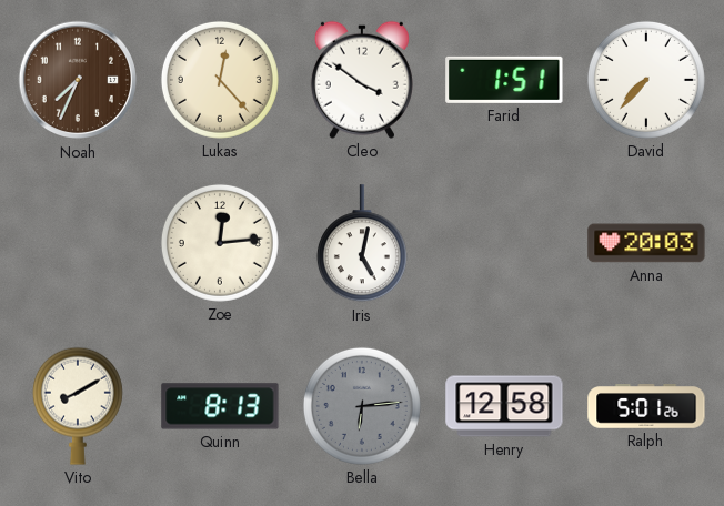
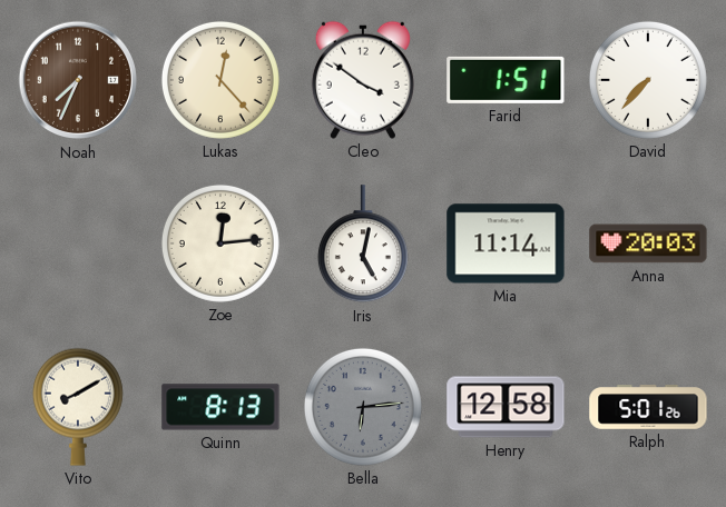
Mia: none -> 11:14
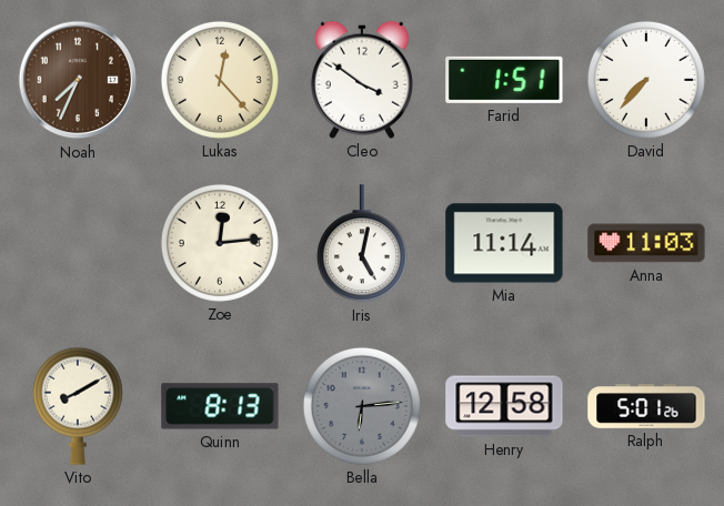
Anna: 20:03 -> 11:03
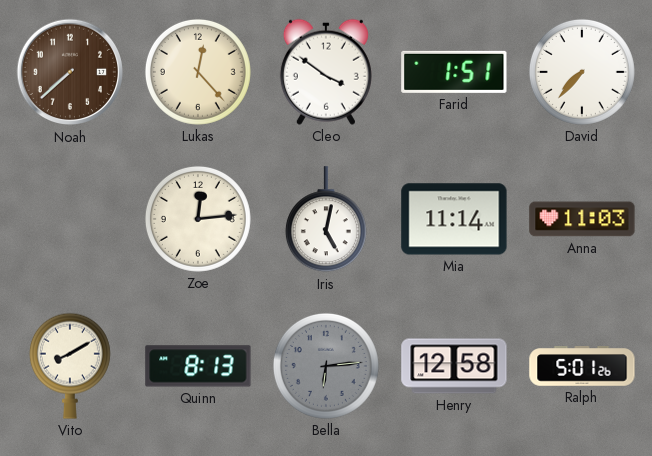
Noah: 7:34 -> 7:38
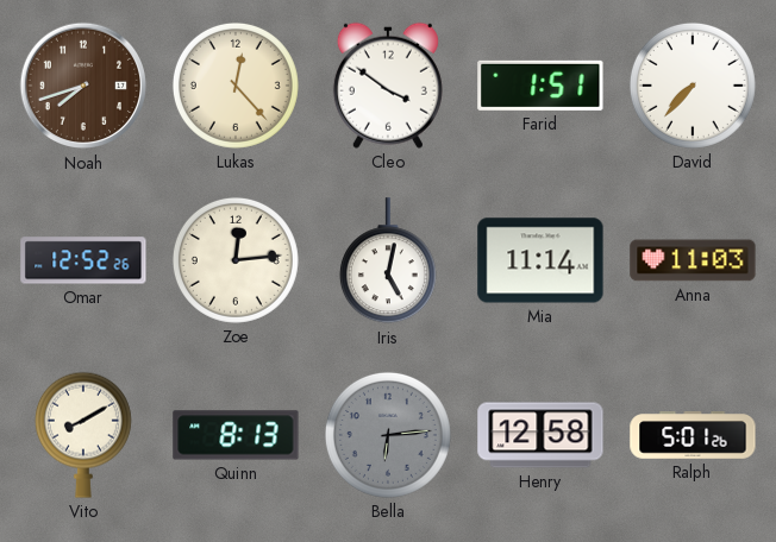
Noah: 7:38 -> 7:42
Omar: none -> 12:52
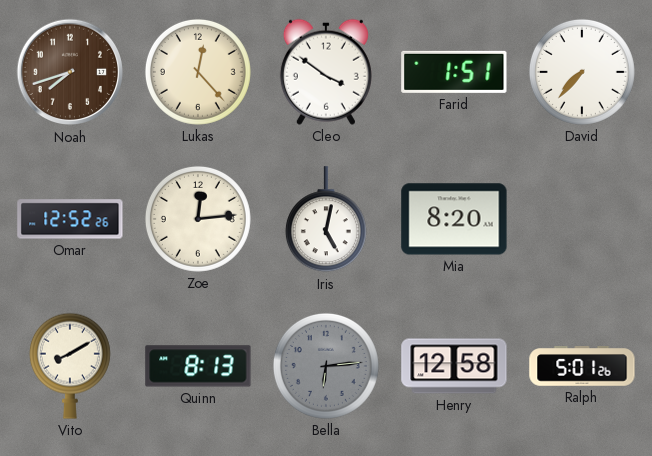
Mia: 11:14 -> 8:20
Anna: 11:03 -> none
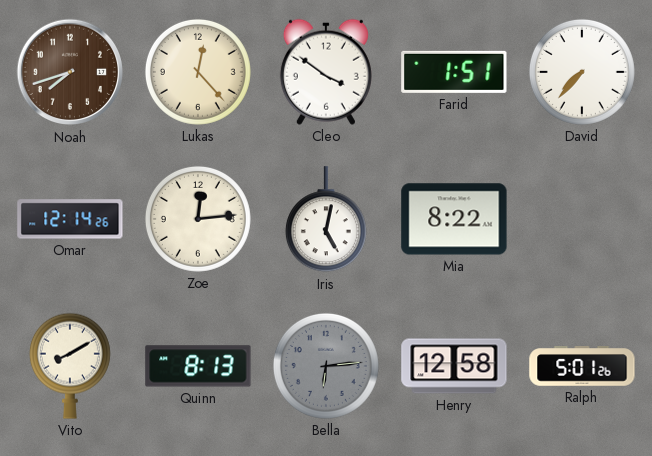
Omar: 12:52 -> 12:14
Mia: 8:20 -> 8:22
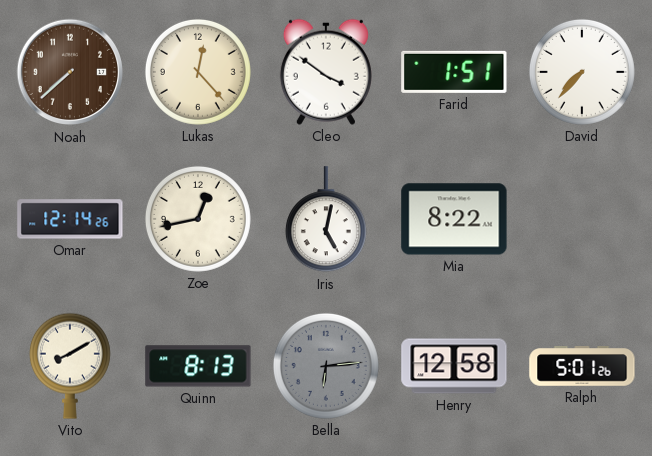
Noah: 7:42 -> 7:38
Zoe: 12:14 -> 12:43
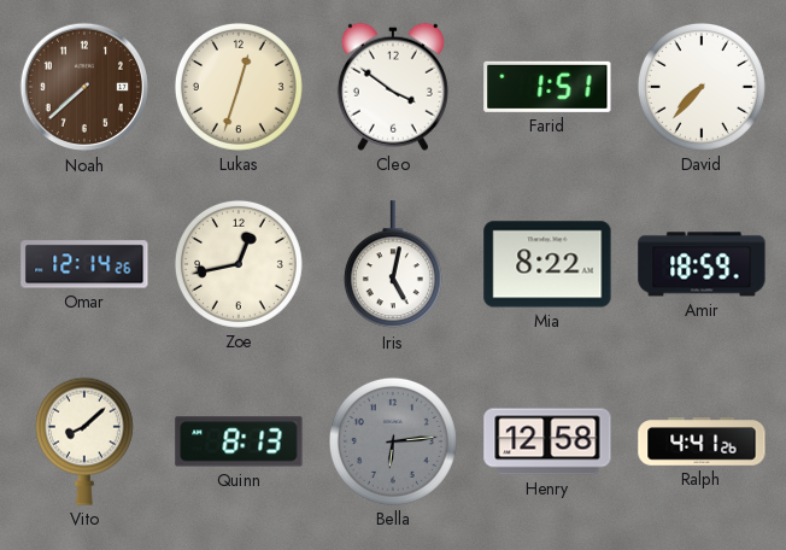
Lukas: 12:23 -> 12:33
Amir: none -> 18:59
Vito: 8:10 -> 8:08
Ralph: 5:01 -> 4:41
